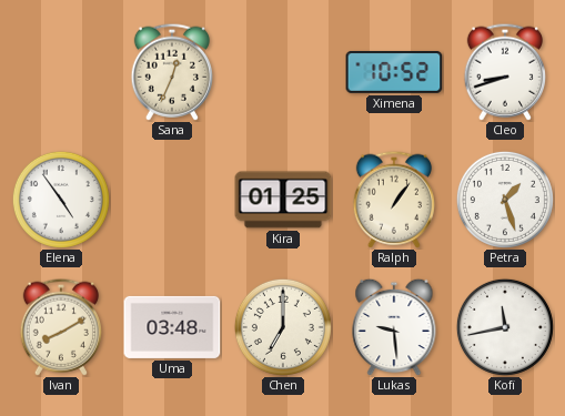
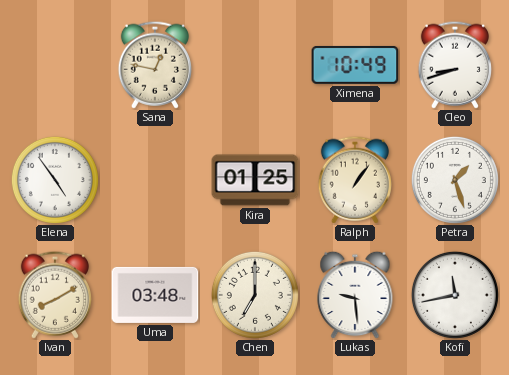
Sana: 12:34 -> 12:47
Ximena: 10:52 -> 10:49
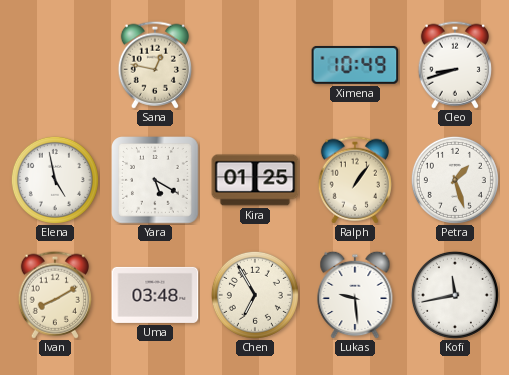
Elena: 4:54 -> 4:58
Yara: none -> 5:20
Chen: 7:00 -> 6:55
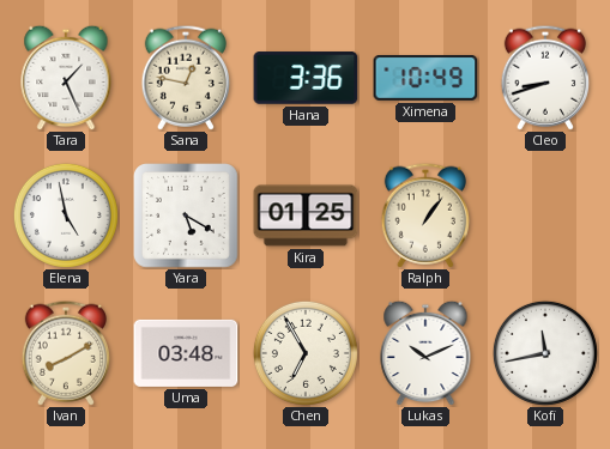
Tara: none -> 1:26
Hana: none -> 3:36
Petra: 1:27 -> none
Lukas: 9:29 -> 10:11
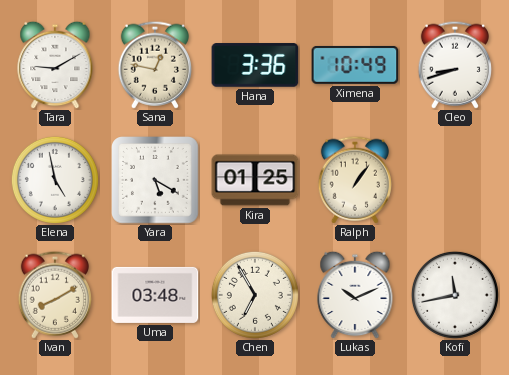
Tara: 1:26 -> 9:10
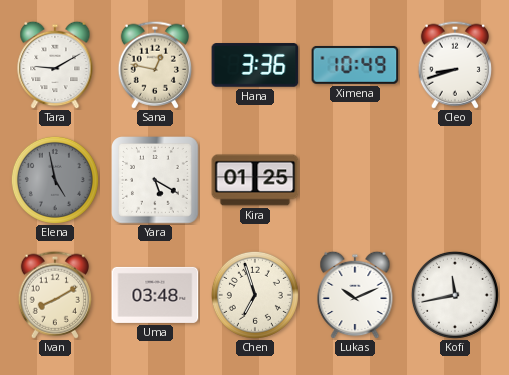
Elena dial: white -> grey
Ralph: 1:06 -> none
Chen: 6:55 -> 6:57
